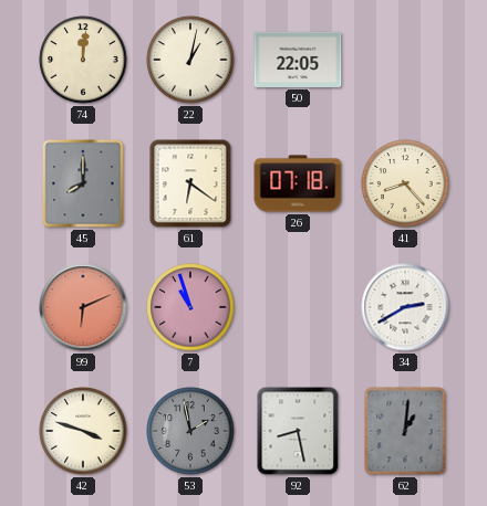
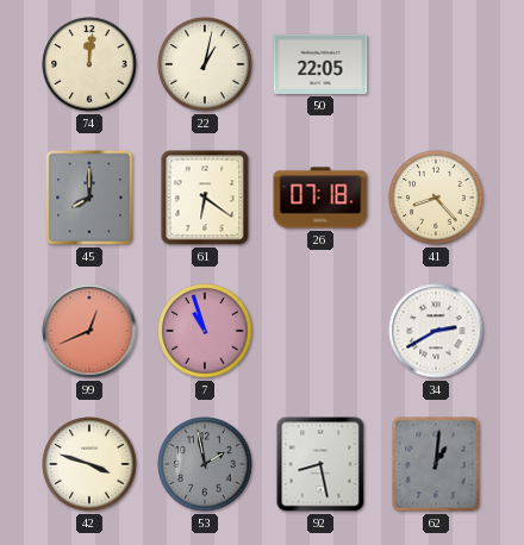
99: 6:11 -> 12:41
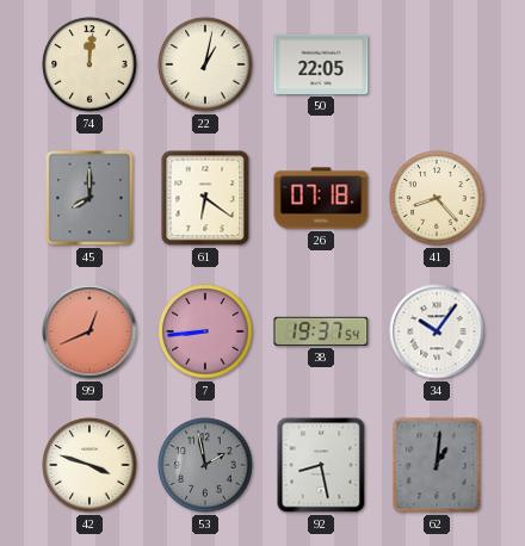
7: 10:57 -> 8:44
38: none -> 19:37
34: 2:40 -> 10:06
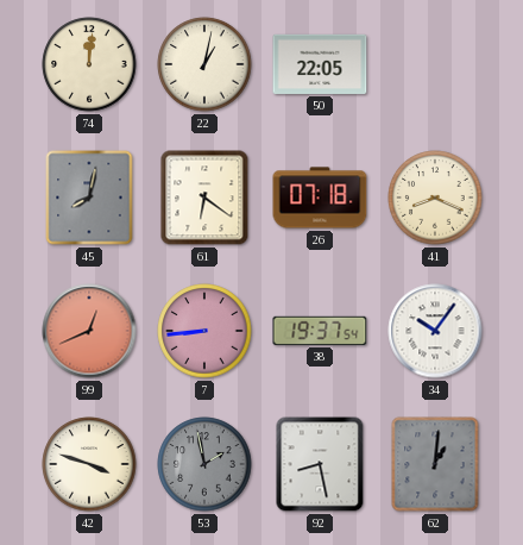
45: 8:00 -> 8:02
41: 8:23 -> 8:19
